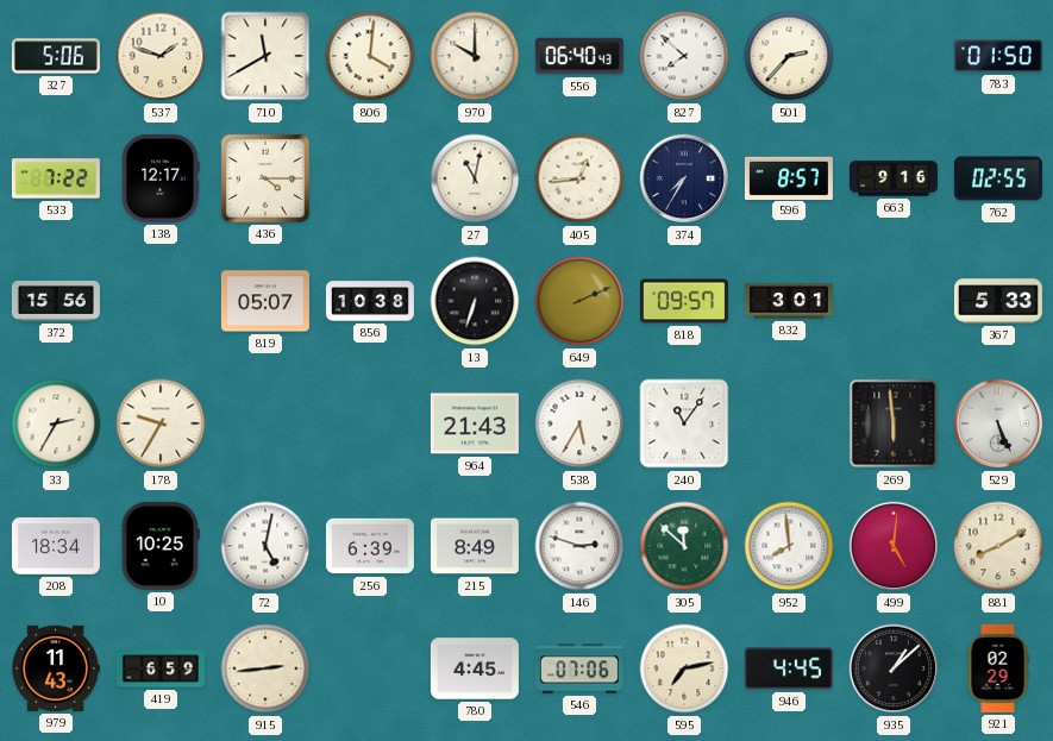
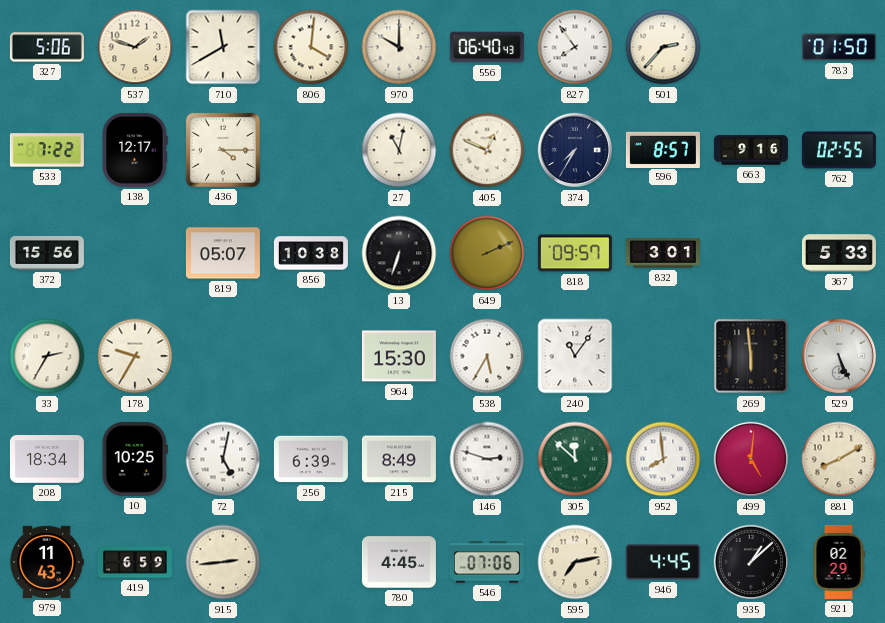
827: 7:52 -> 7:54
405: 12:44 -> 12:49
964: 21:43 -> 15:30
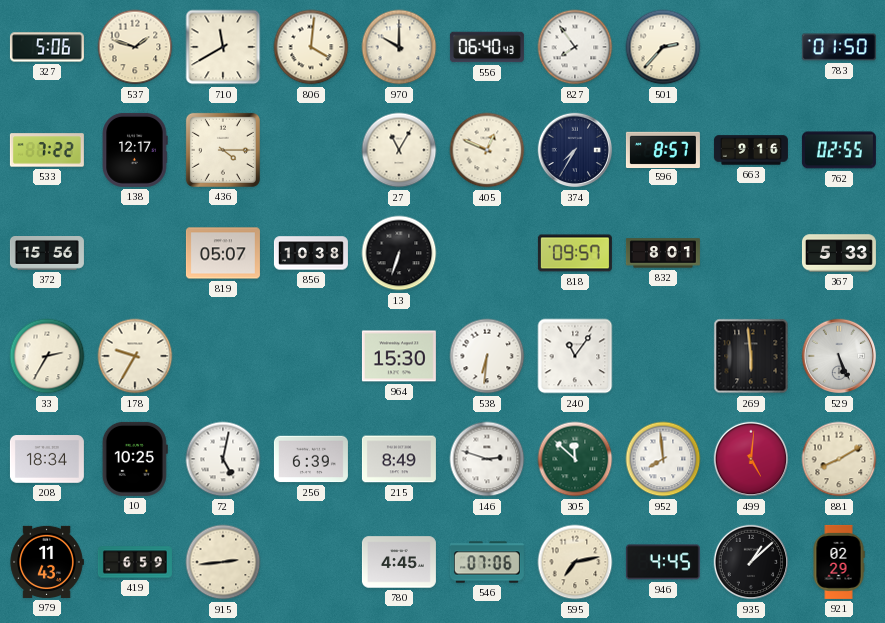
27: 11:02 -> 11:05
649: 2:11 -> none
832: 3:01 -> 8:01
538: 5:35 -> 6:31
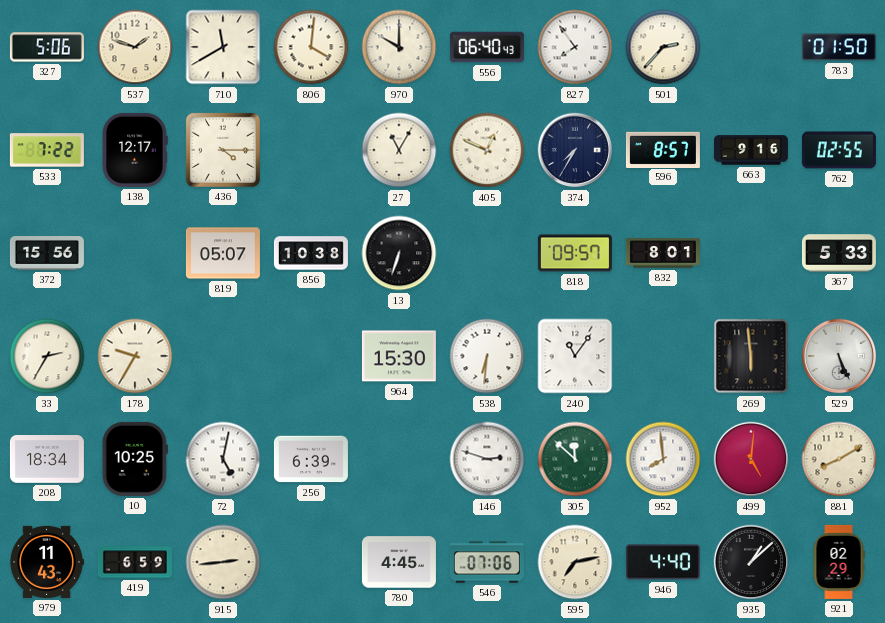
215: 8:49 -> none
946: 4:45 -> 4:40
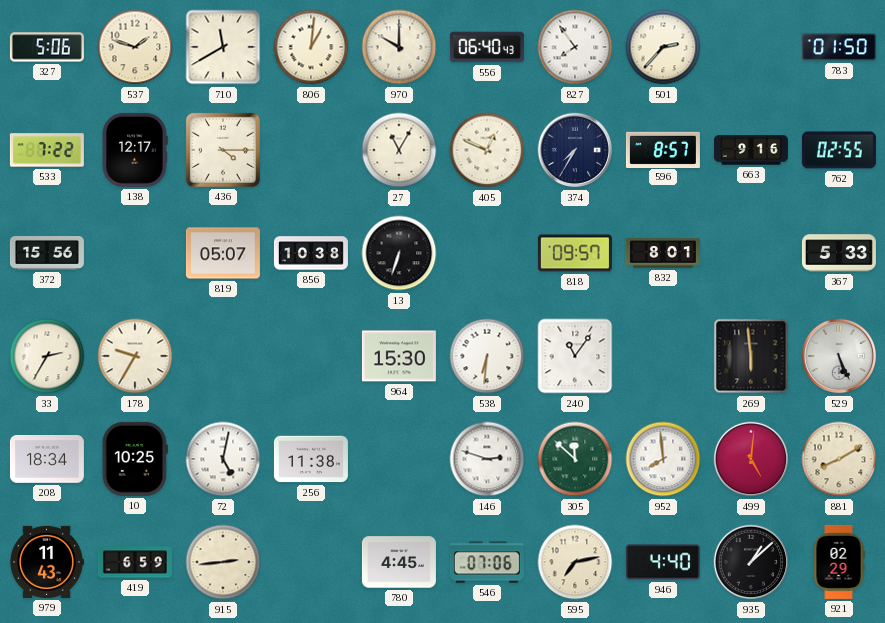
806: 4:01 -> 1:01
256: 6:39 -> 11:38
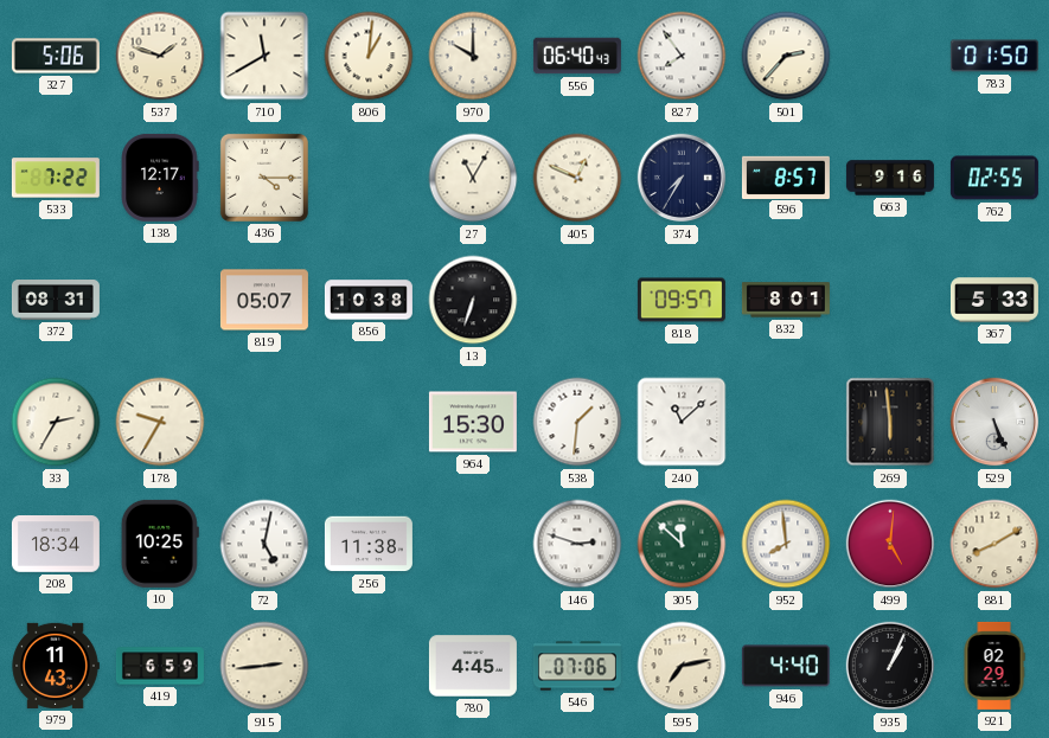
372: 15:56 -> 08:31
538: 6:31 -> 1:31
240: 11:06 -> 11:08
935: 1:08 -> 1:04
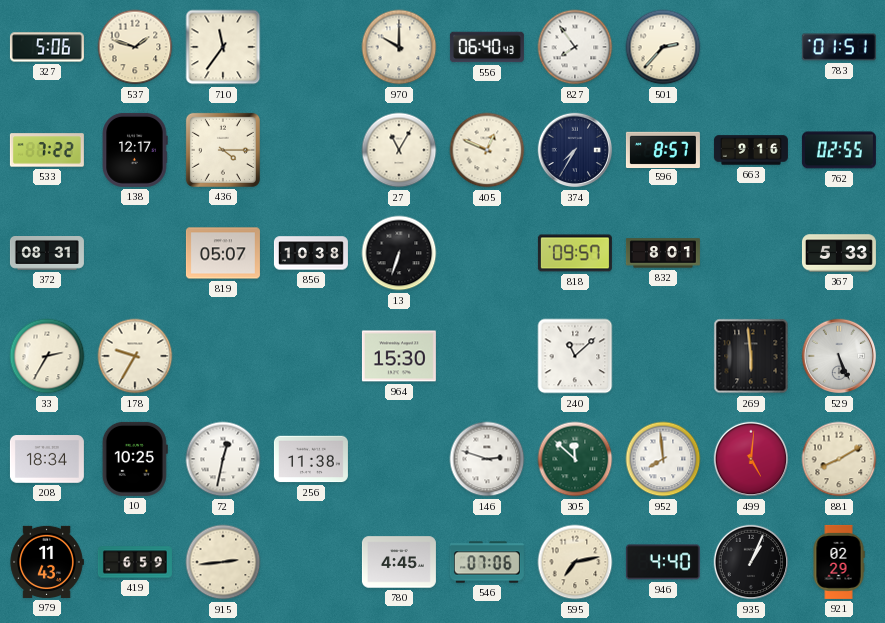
710: 11:40 -> 11:36
806: 1:01 -> none
783: 01:50 -> 01:51
538: 1:31 -> none
72: 5:02 -> 12:32
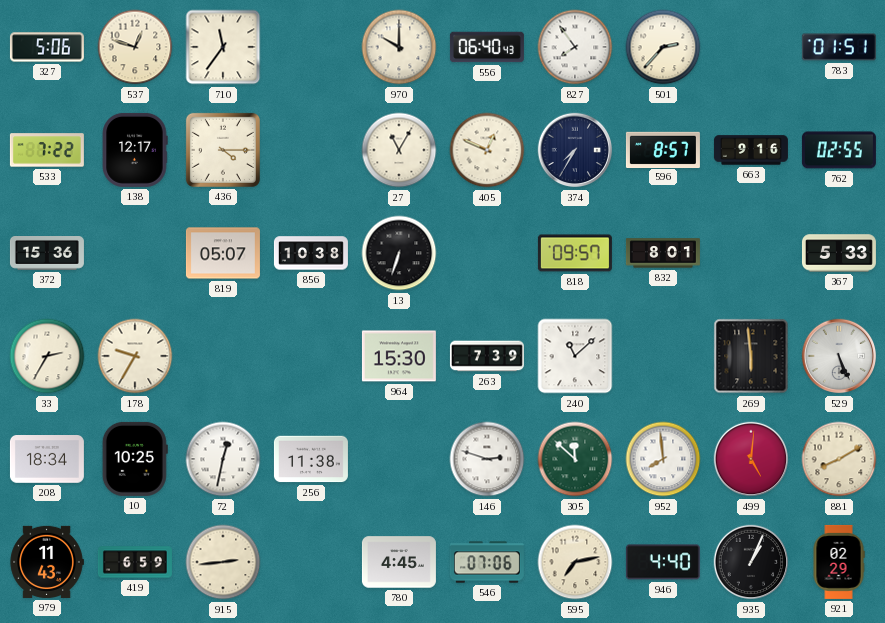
537: 1:48 -> 12:48
372: 08:31 -> 15:36
263: none -> 7:39
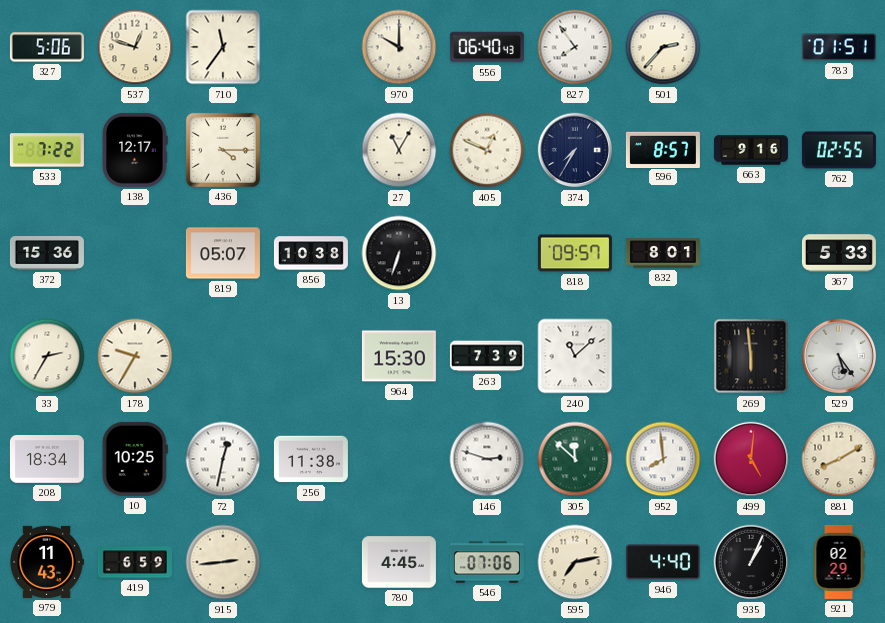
529: 5:26 -> 5:24
